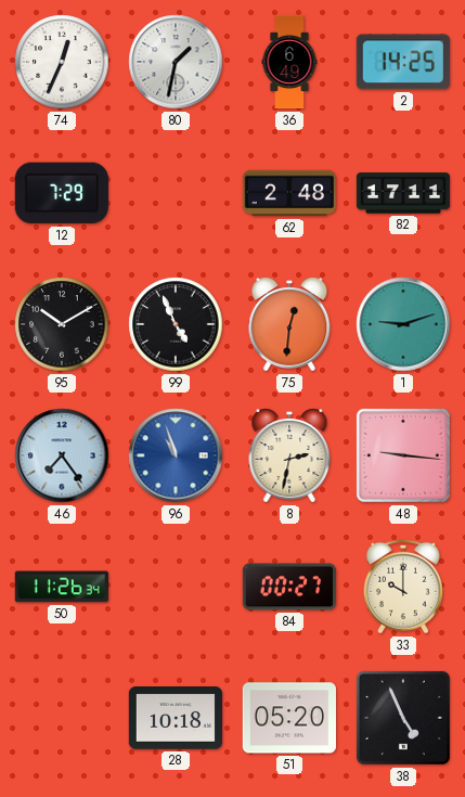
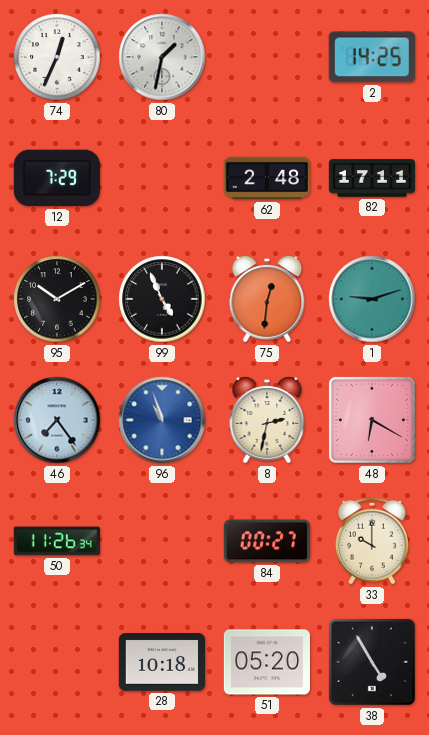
36: 6:49 -> none
48: 9:16 -> 6:20
38: 4:56 -> 4:55
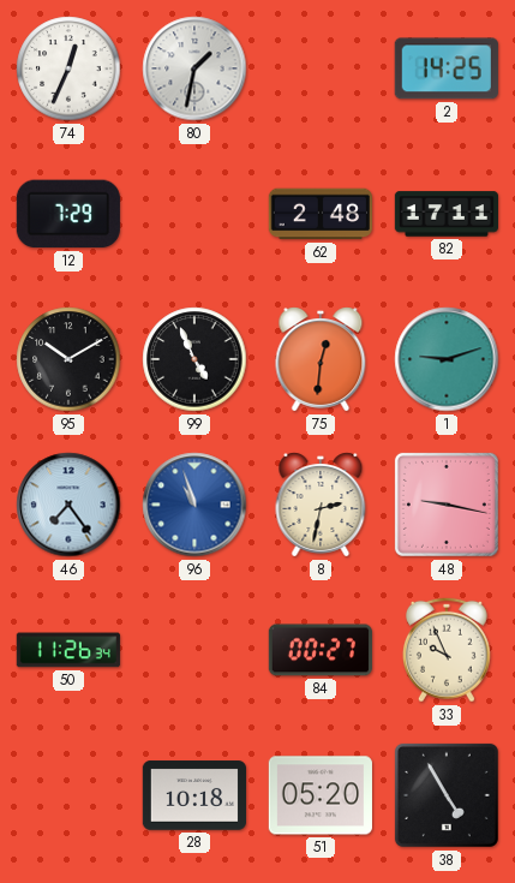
48: 6:20 -> 9:17
33: 10:00 -> 9:56
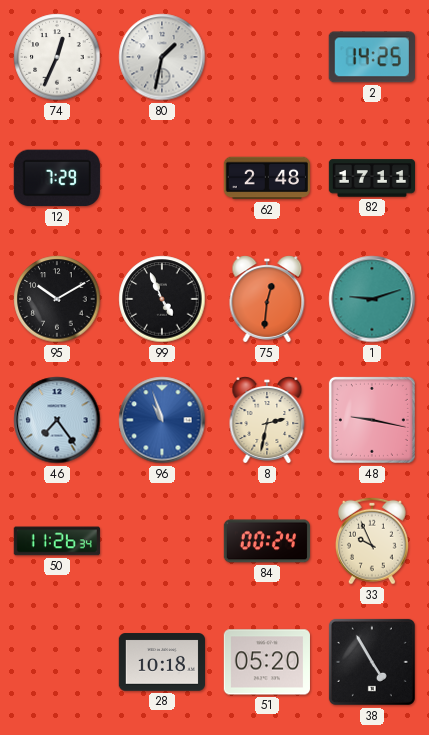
84: 00:27 -> 00:24
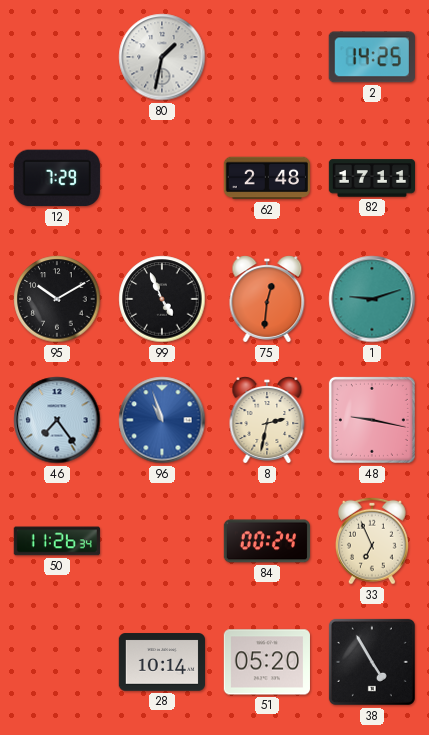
74: 12:34 -> none
33: 9:56 -> 6:56
28: 10:18 -> 10:14
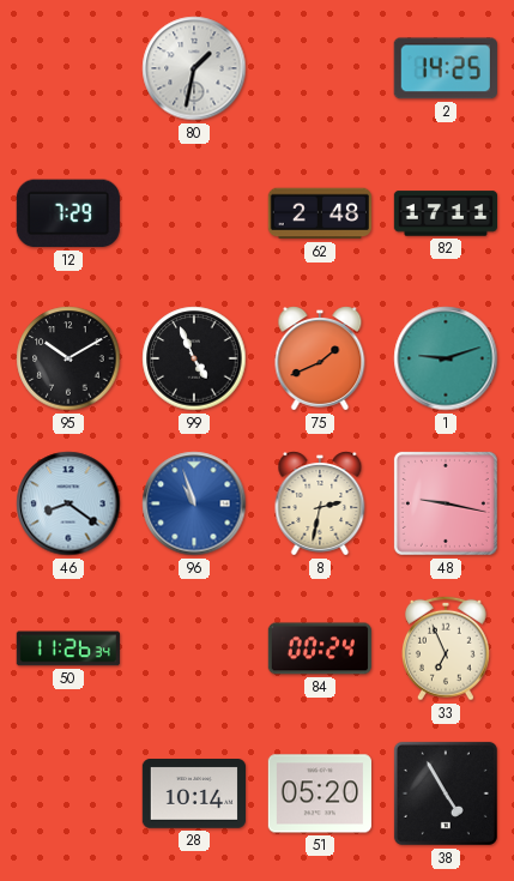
75: 12:31 -> 1:41
46: 7:24 -> 8:21
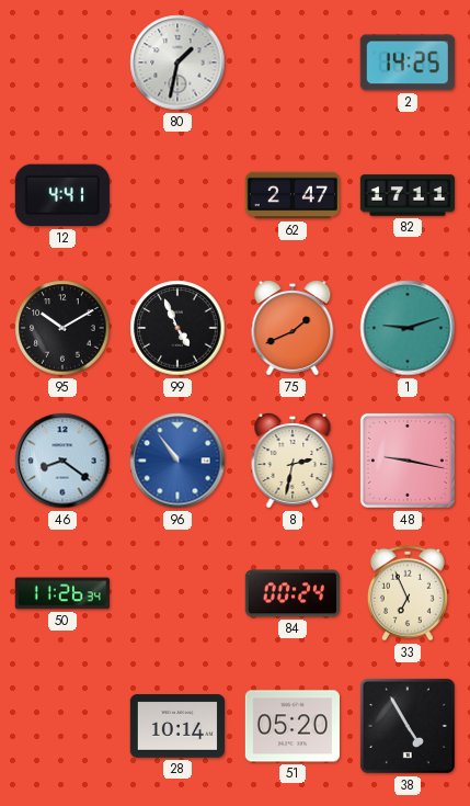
12: 7:29 -> 4:41
62: 2:48 -> 2:47
96: 10:57 -> 10:54
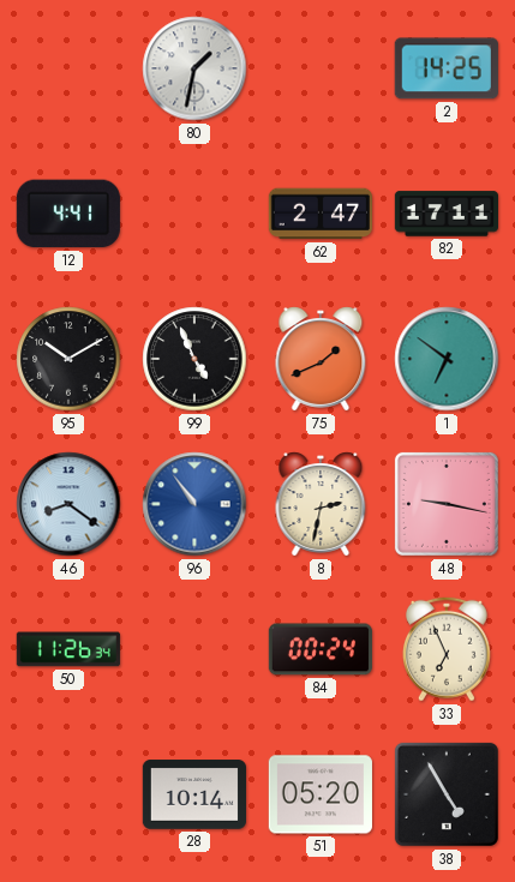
1: 9:12 -> 6:51
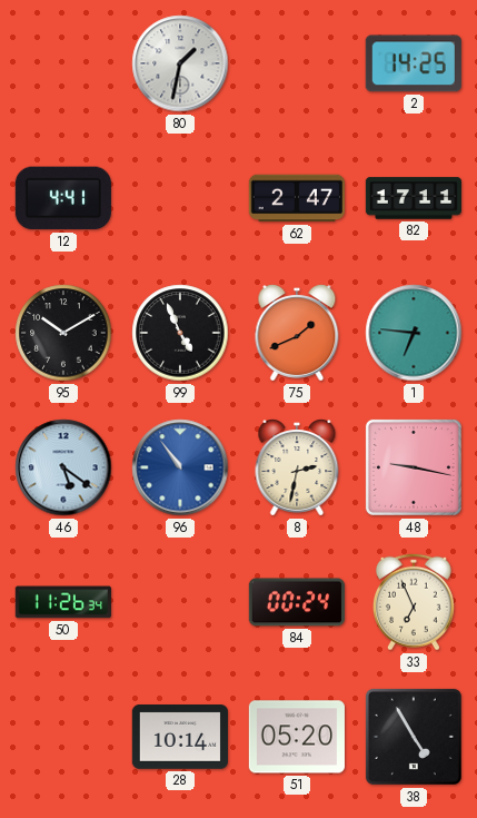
1: 6:51 -> 6:46
46: 8:21 -> 5:21
